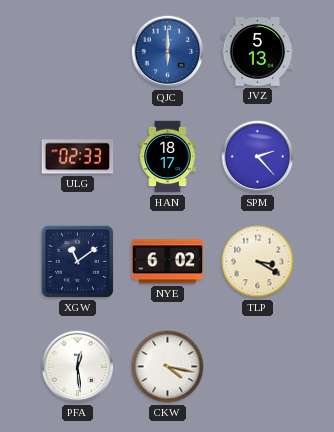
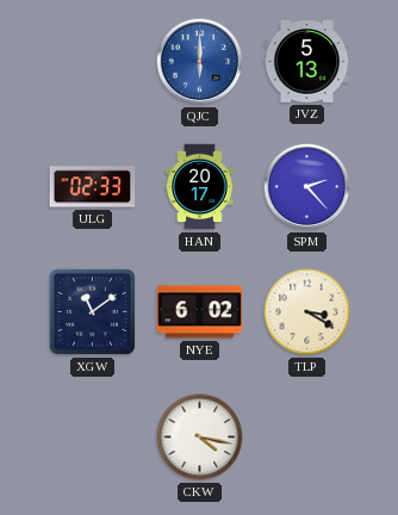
HAN: 18:17 -> 20:17
PFA: 12:29 -> none
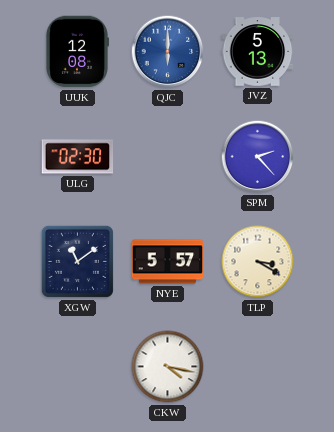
UUK: none -> 12:08
ULG: 02:33 -> 02:30
HAN: 20:17 -> none
NYE: 6:02 -> 5:57
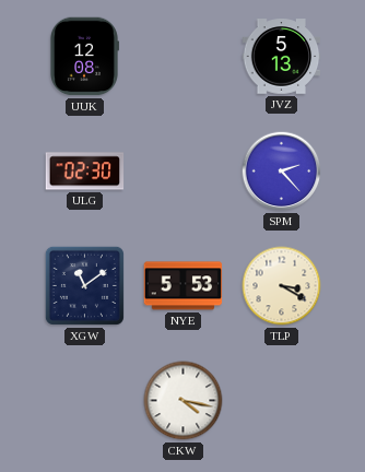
QJC: 6:00 -> none
NYE: 5:57 -> 5:53
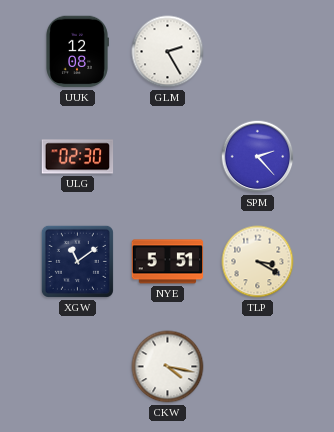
GLM: none -> 2:25
JVZ: 5:13 -> none
NYE: 5:53 -> 5:51
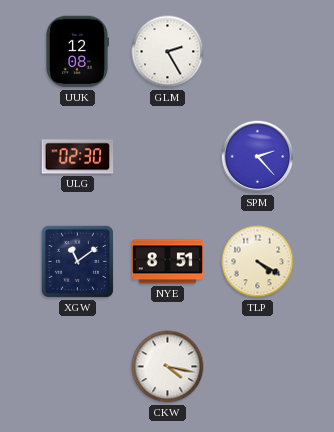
NYE: 5:51 -> 8:51
TLP: 3:20 -> 4:20
